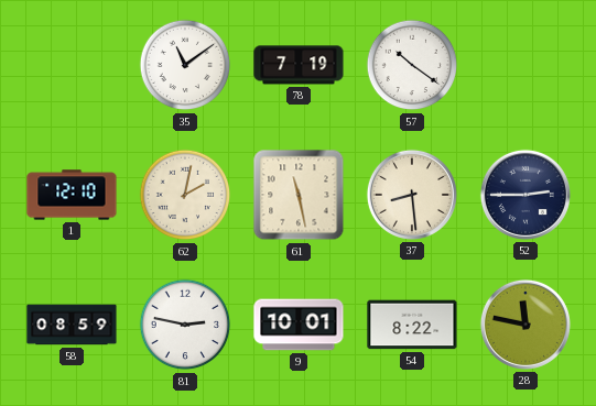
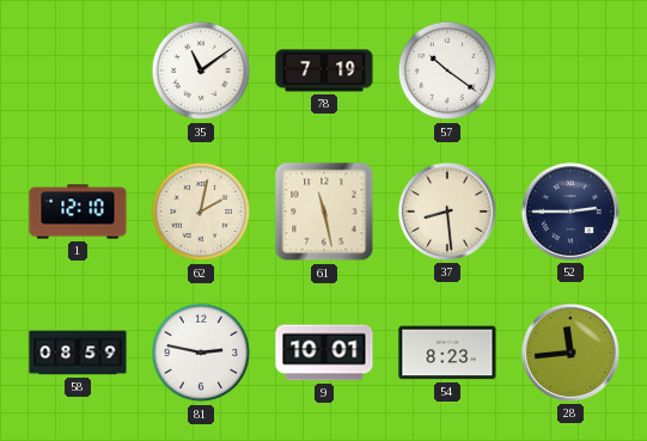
54: 8:22 -> 8:23
28: 11:47 -> 11:44
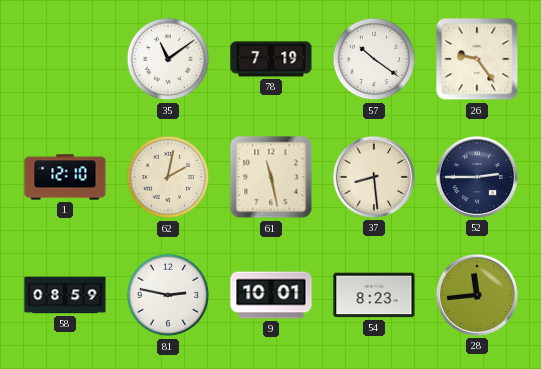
26: none -> 9:24
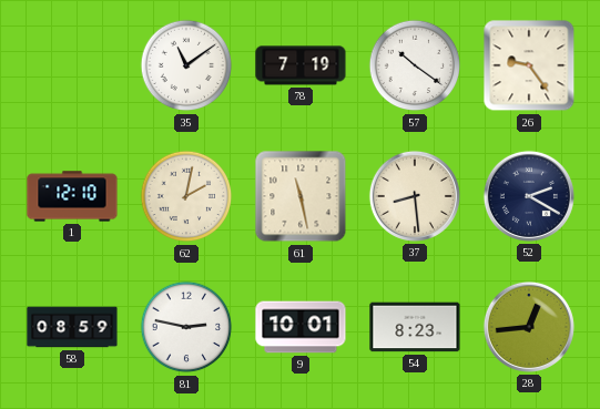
52: 2:45 -> 2:20
28: 11:44 -> 12:44
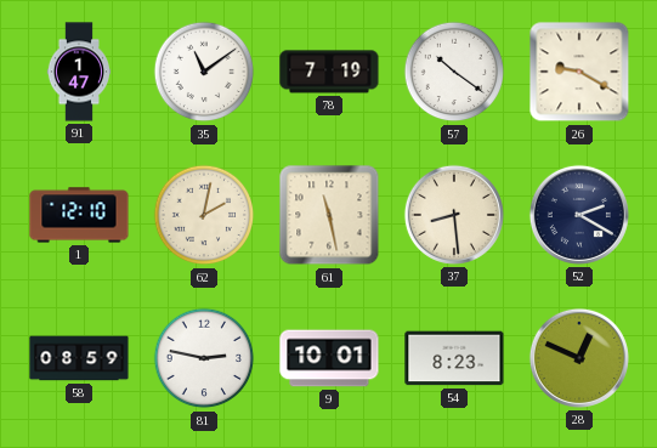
91: none -> 1:47
26: 9:24 -> 9:20
28: 12:44 -> 12:49
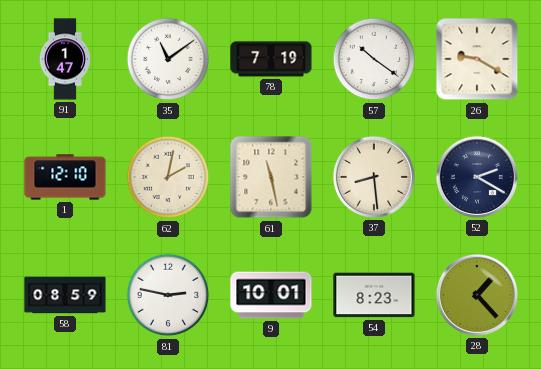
28: 12:49 -> 1:23
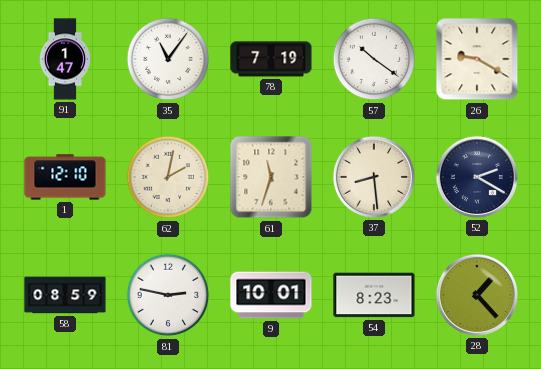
35: 11:09 -> 11:06
61: 11:28 -> 11:33
